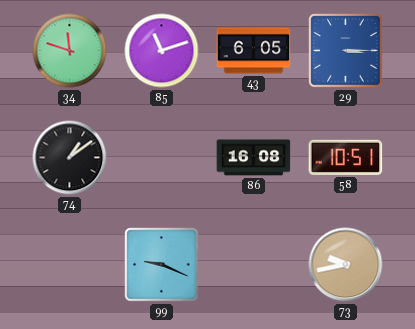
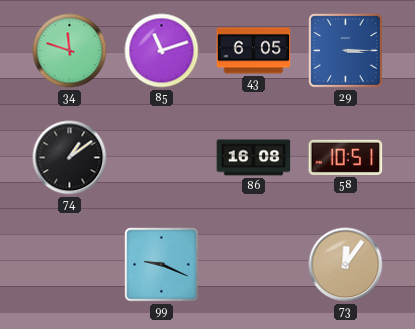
73: 9:43 -> 12:06
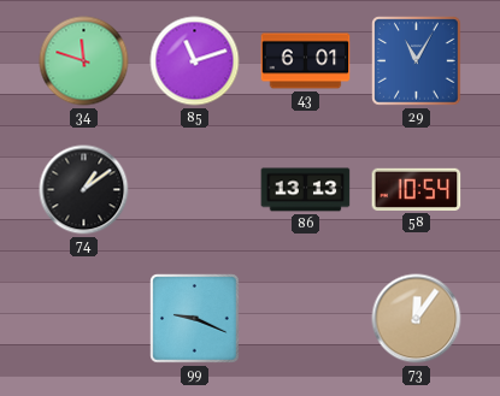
43: 6:05 -> 6:01
29: 3:15 -> 11:05
86: 16:08 -> 13:13
58: 10:51 -> 10:54
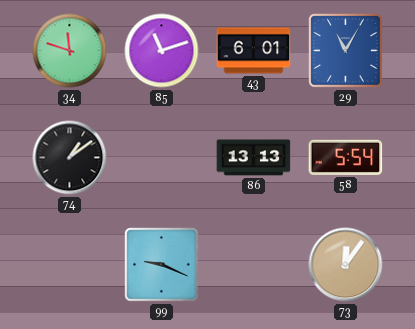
58: 10:54 -> 5:54
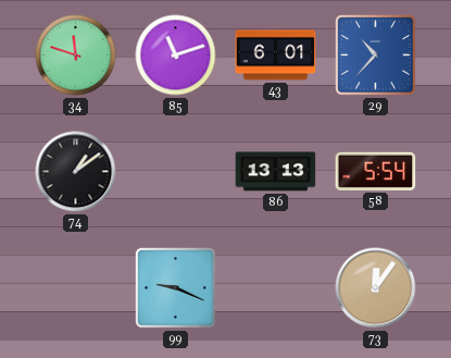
29: 11:05 -> 10:37
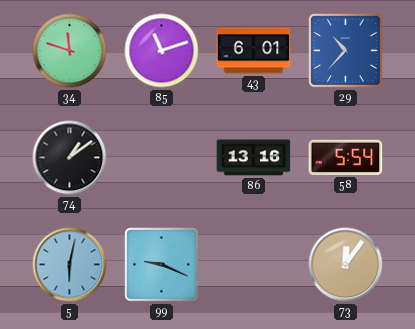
86: 13:13 -> 13:16
5: none -> 6:02
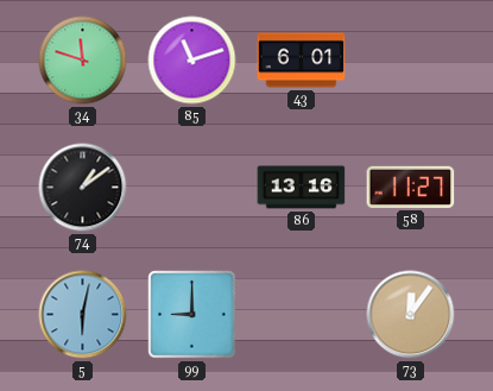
29: 10:37 -> none
58: 5:54 -> 11:27
99: 9:19 -> 9:00
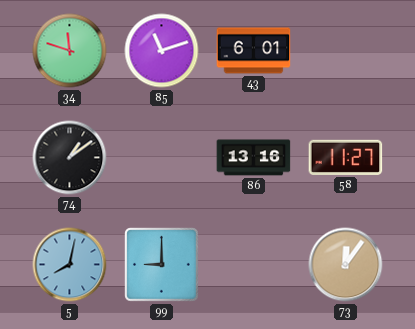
5: 6:02 -> 8:02
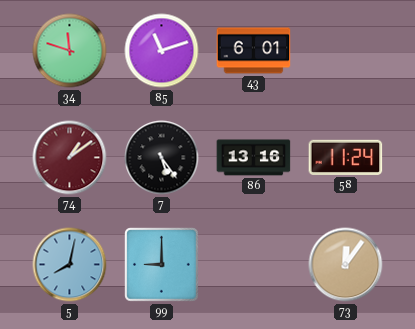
74 dial: black -> burgundy
7: none -> 5:24
58: 11:27 -> 11:24
